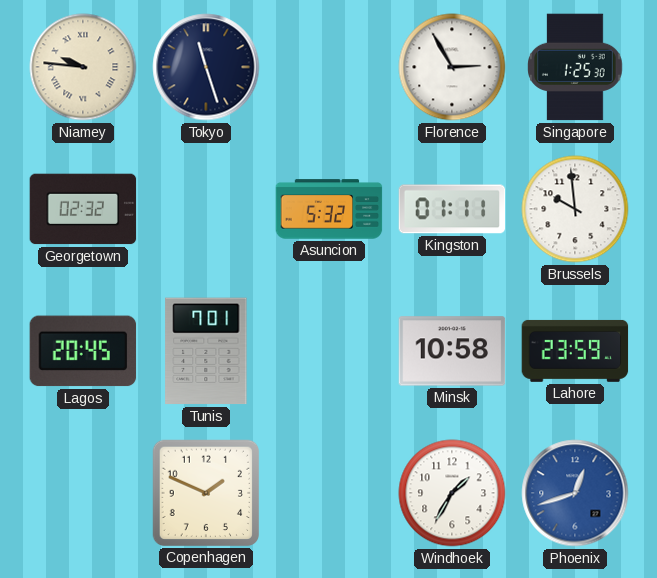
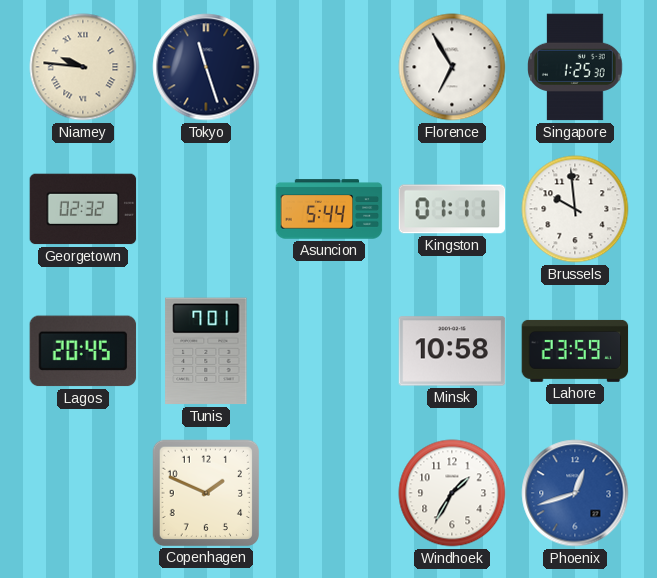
Florence: 2:55 -> 6:55
Asuncion: 5:32 -> 5:44
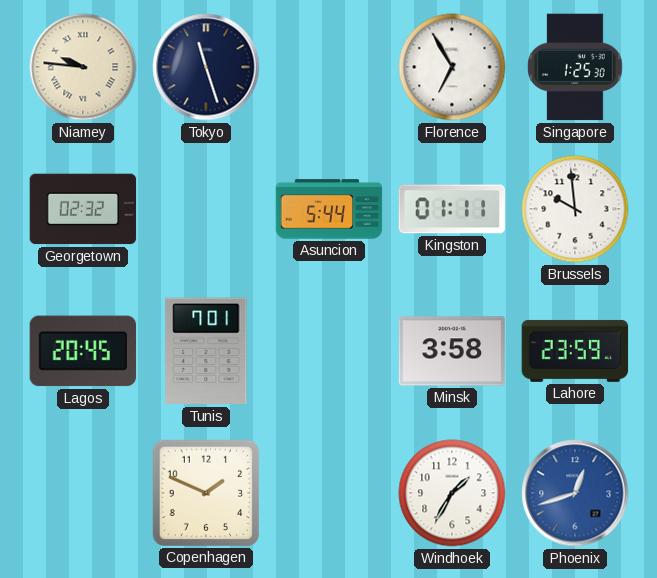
Minsk: 10:58 -> 3:58
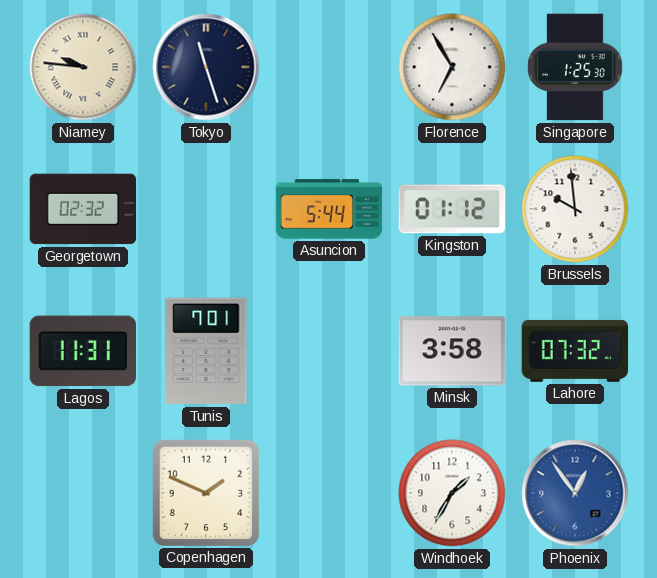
Kingston: 01:11 -> 01:12
Lagos: 20:45 -> 11:31
Lahore: 23:59 -> 07:32
Phoenix: 12:42 -> 12:54
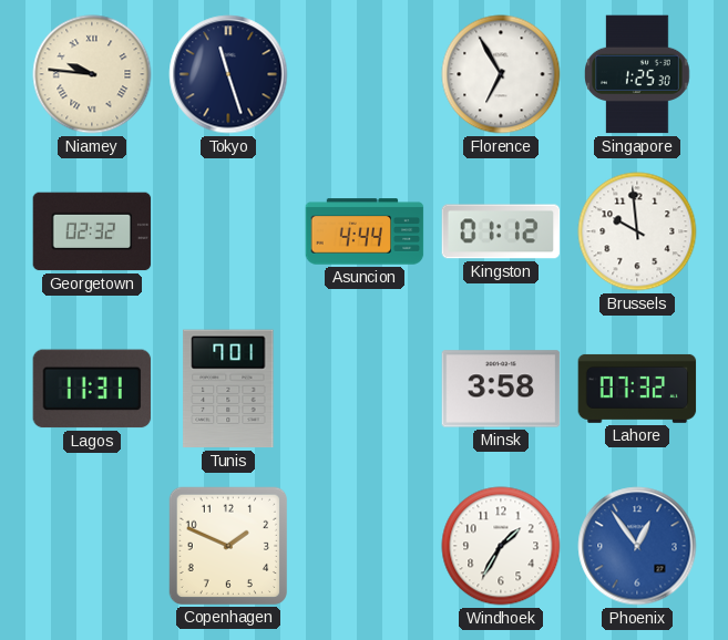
Asuncion: 5:44 -> 4:44
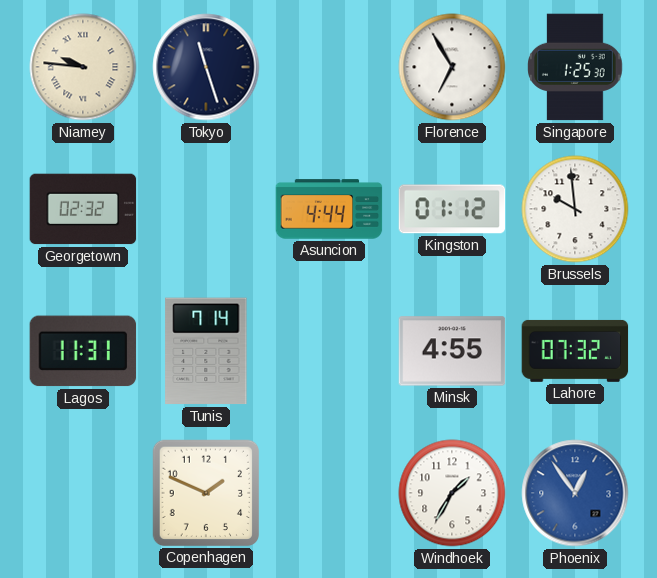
Tunis: 7:01 -> 7:14
Minsk: 3:58 -> 4:55
